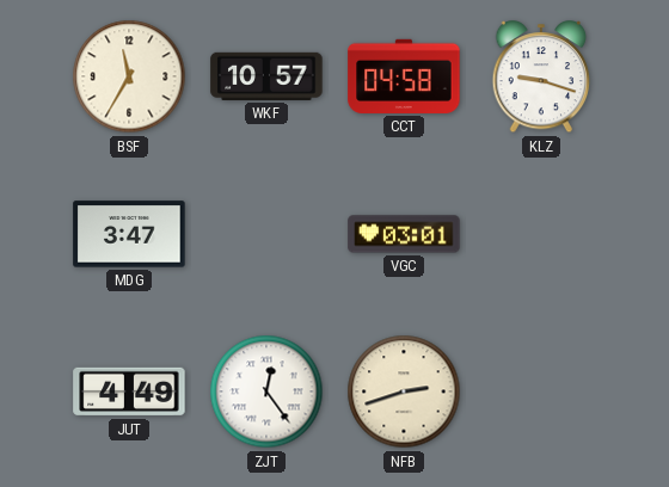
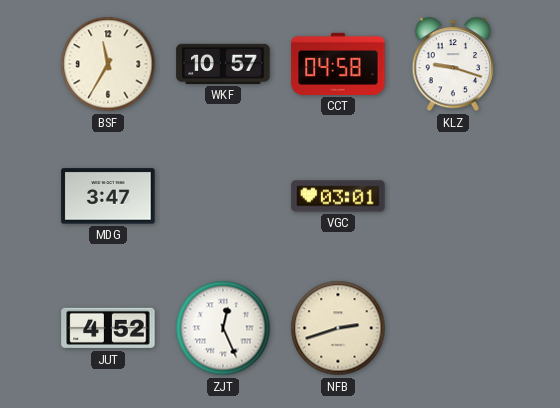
JUT: 4:49 -> 4:52
ZJT: 12:24 -> 12:26
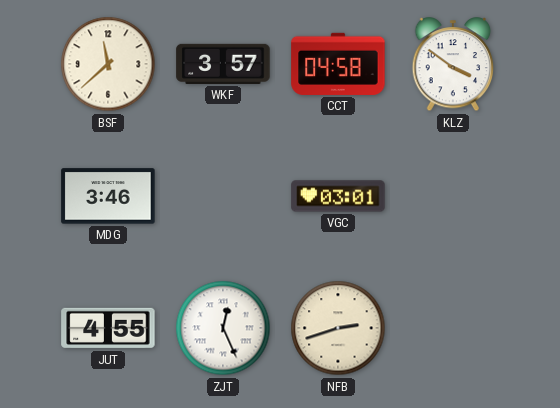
BSF: 11:35 -> 11:38
WKF: 10:57 -> 3:57
KLZ: 9:18 -> 3:51
MDG: 3:47 -> 3:46
JUT: 4:52 -> 4:55
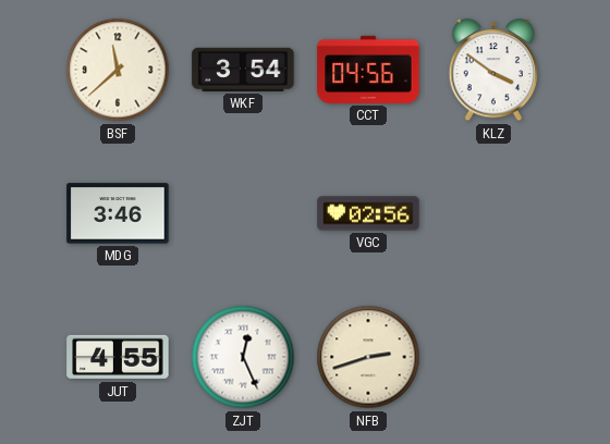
WKF: 3:57 -> 3:54
CCT: 04:58 -> 04:56
VGC: 03:01 -> 02:56
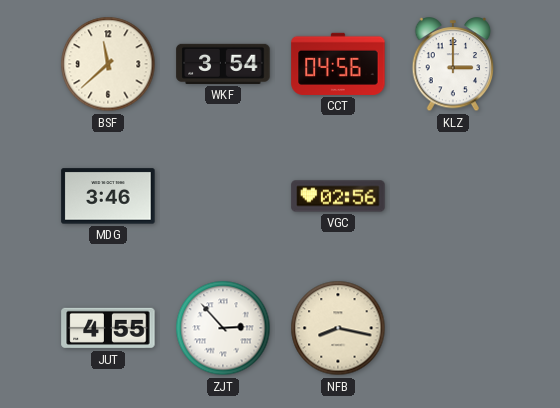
KLZ: 3:51 -> 3:00
ZJT: 12:26 -> 2:53
NFB: 2:42 -> 8:17
